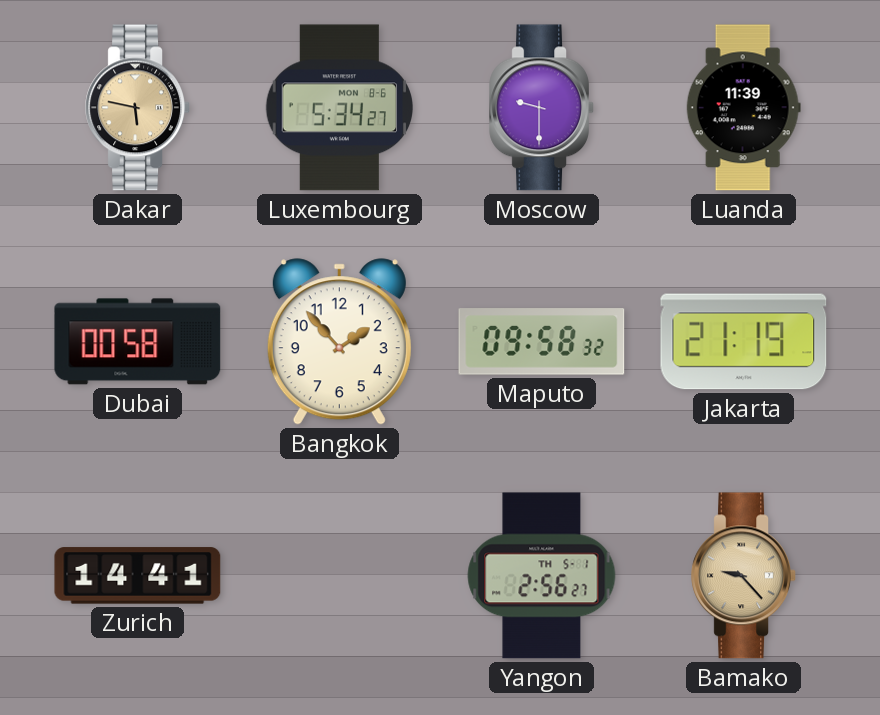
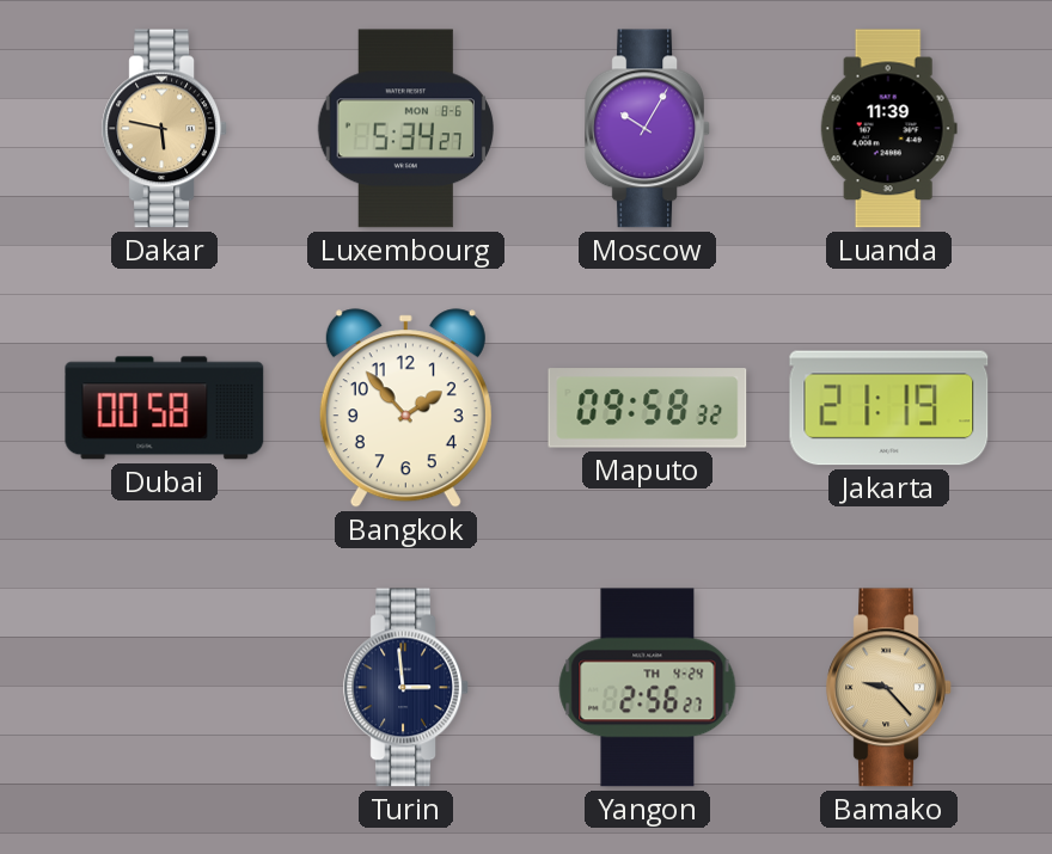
Moscow: 9:30 -> 10:05
Zurich: 14:41 -> none
Turin: none -> 2:59
Yangon date: TH 5-1 -> TH 4-24
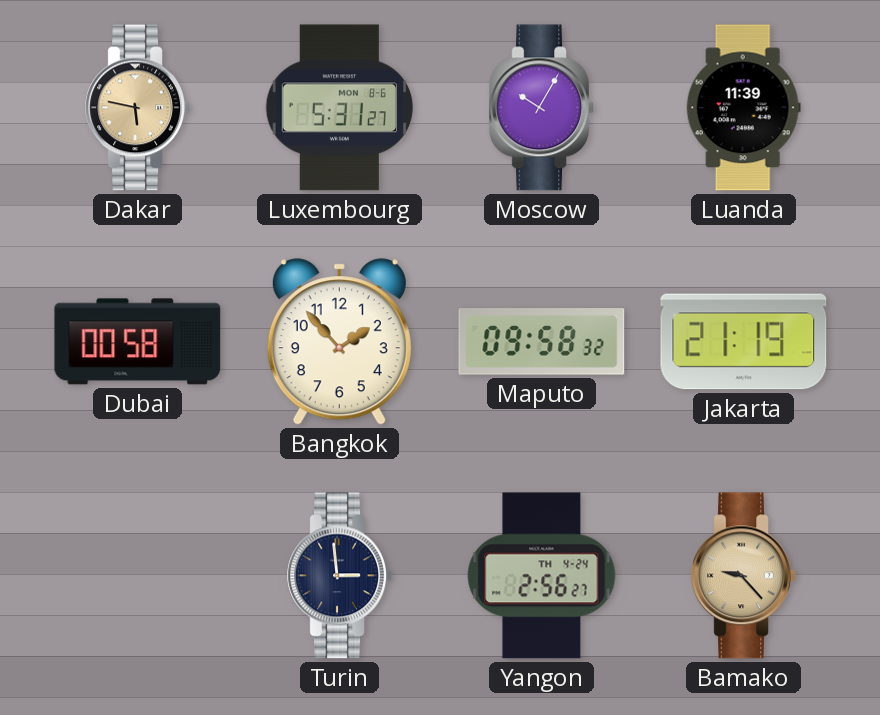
Luxembourg: 5:34 -> 5:31
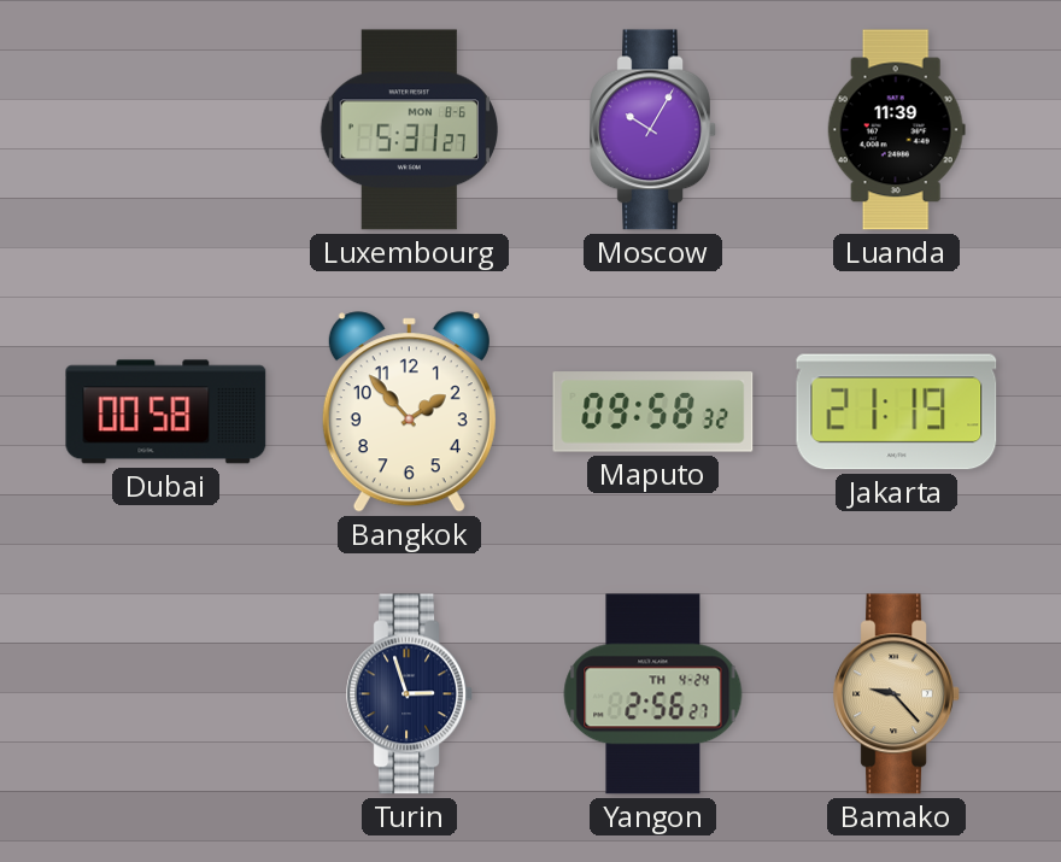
Dakar: 5:47 -> none
Turin: 2:59 -> 2:57
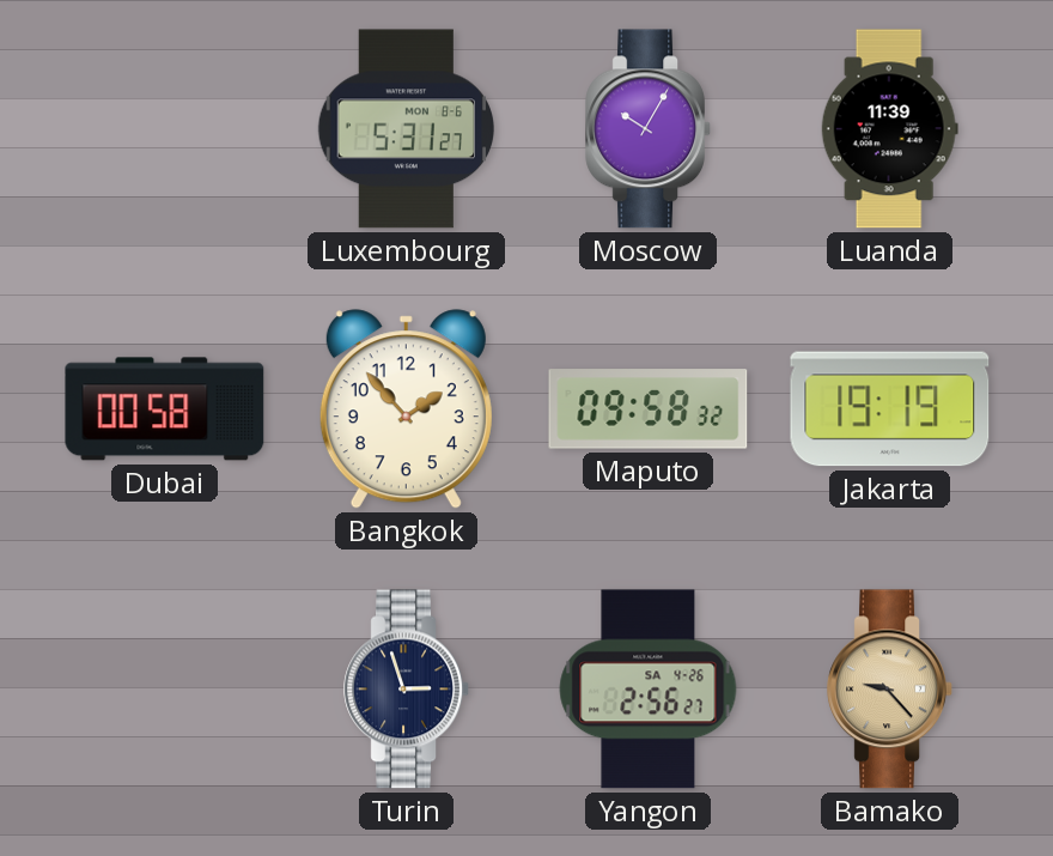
Jakarta: 21:19 -> 19:19
Yangon date: TH 4-24 -> SA 4-26
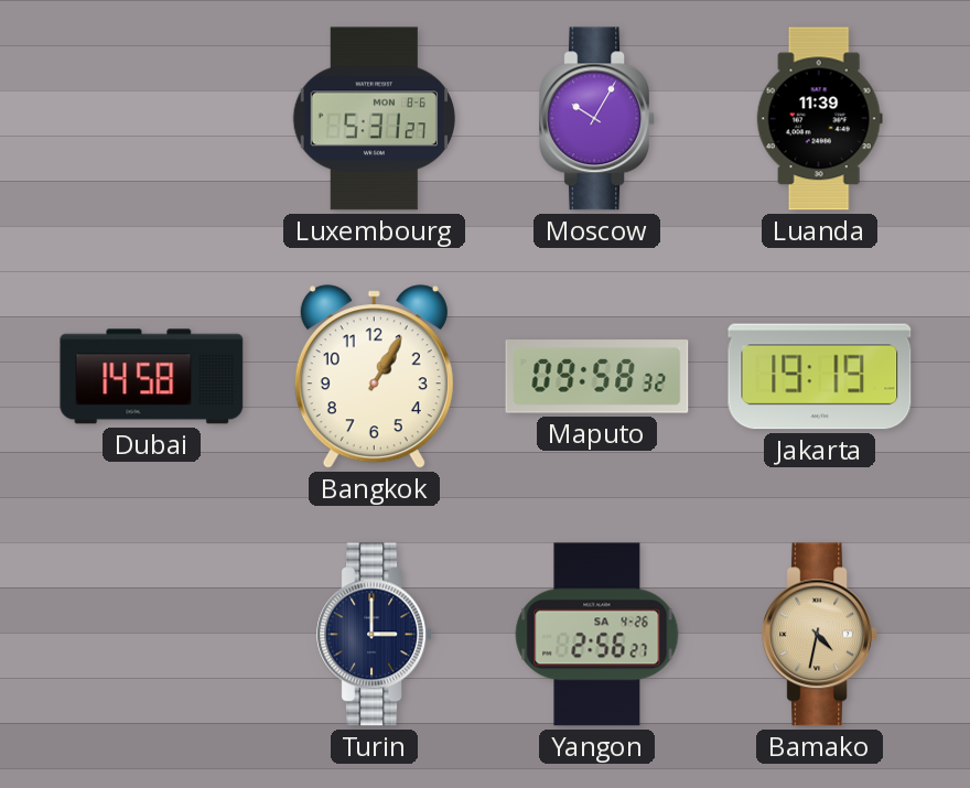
Dubai: 00:58 -> 14:58
Bangkok: 1:53 -> 1:05
Turin: 2:57 -> 3:00
Bamako: 9:23 -> 4:32
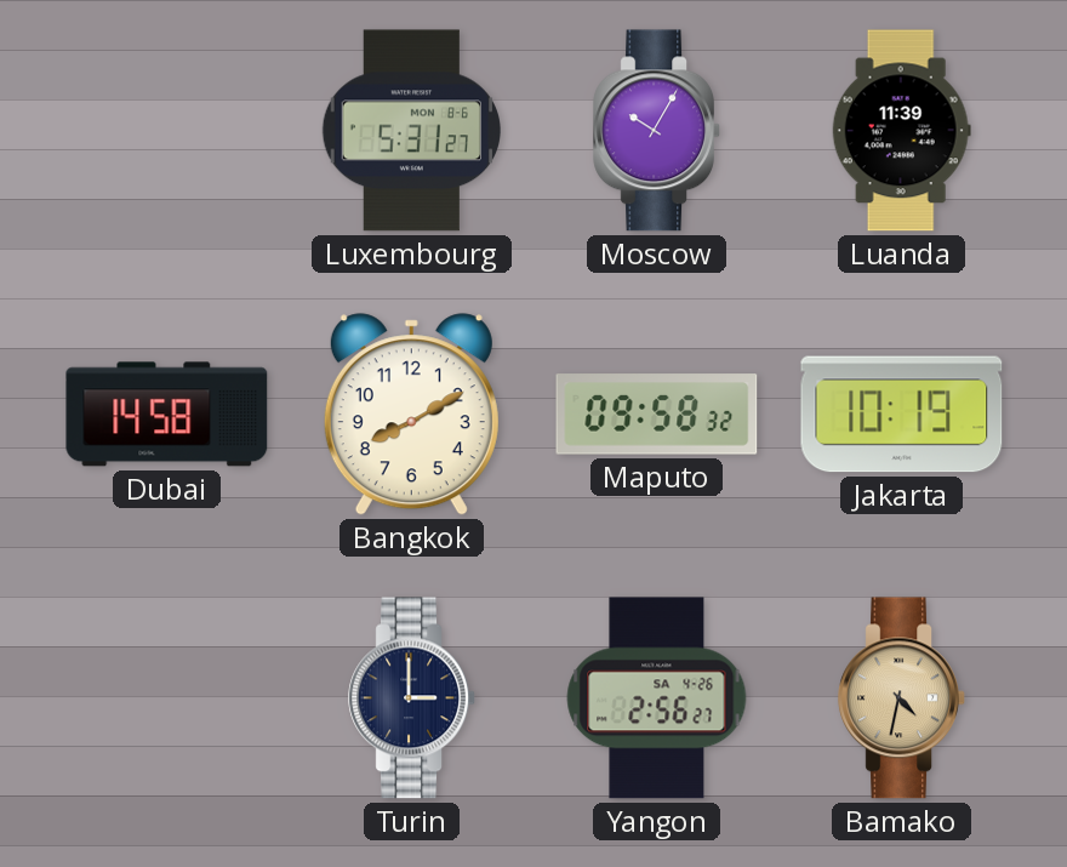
Bangkok: 1:05 -> 8:10
Jakarta: 19:19 -> 10:19
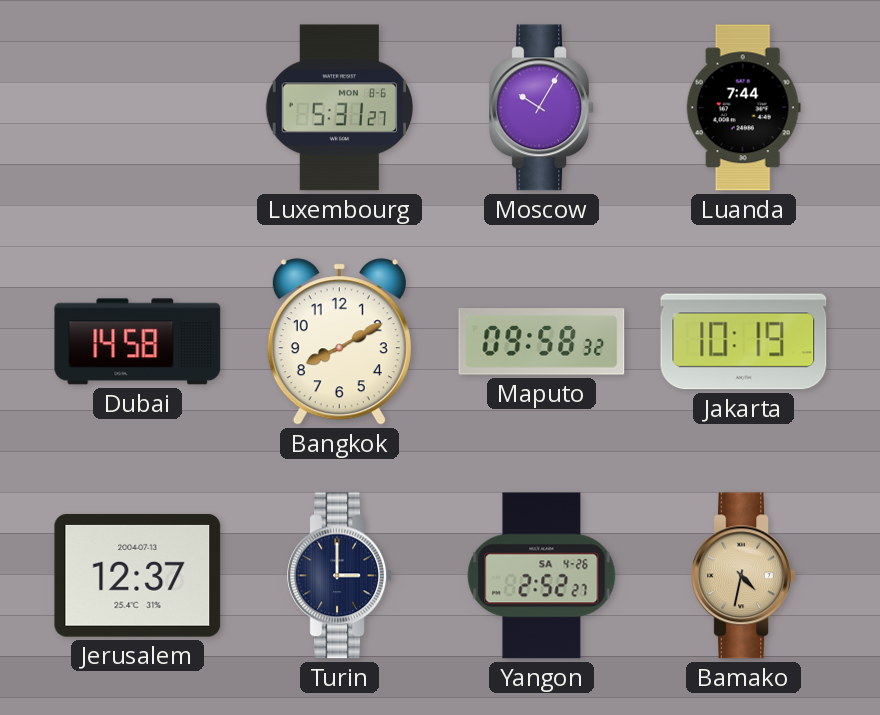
Luanda: 11:39 -> 7:44
Jerusalem: none -> 12:37
Yangon: 2:56 -> 2:52
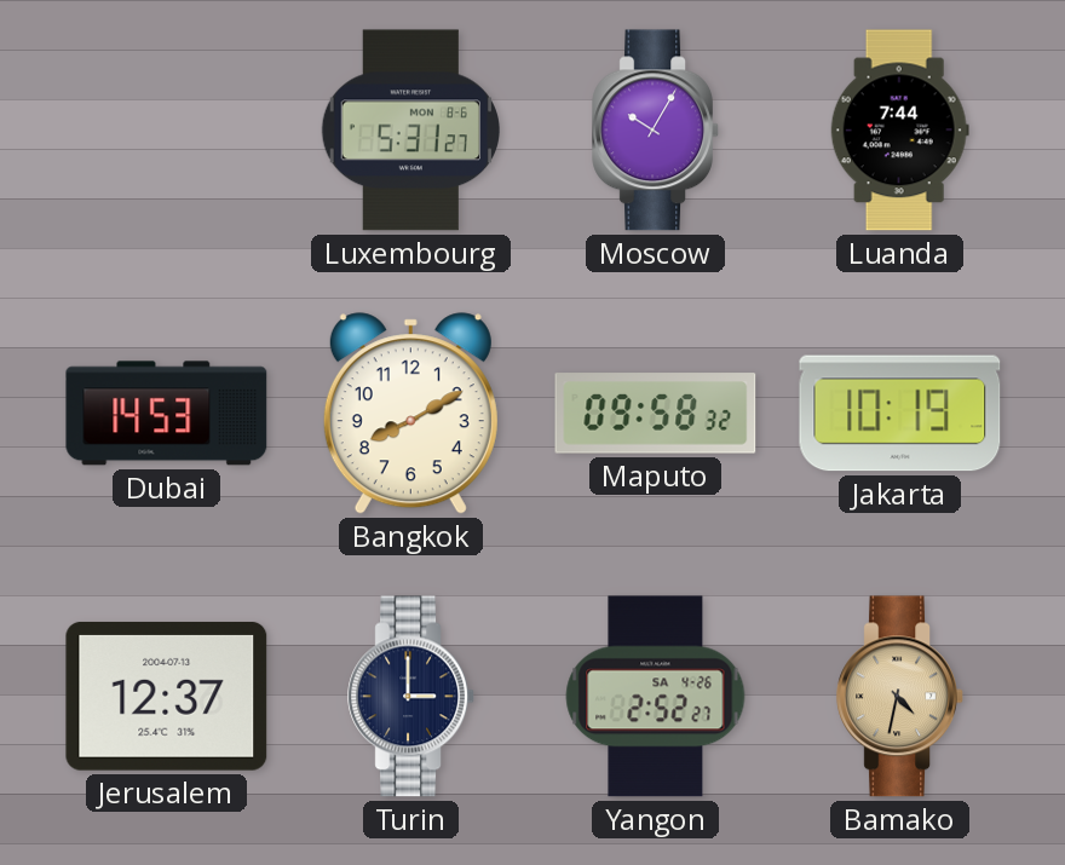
Dubai: 14:58 -> 14:53
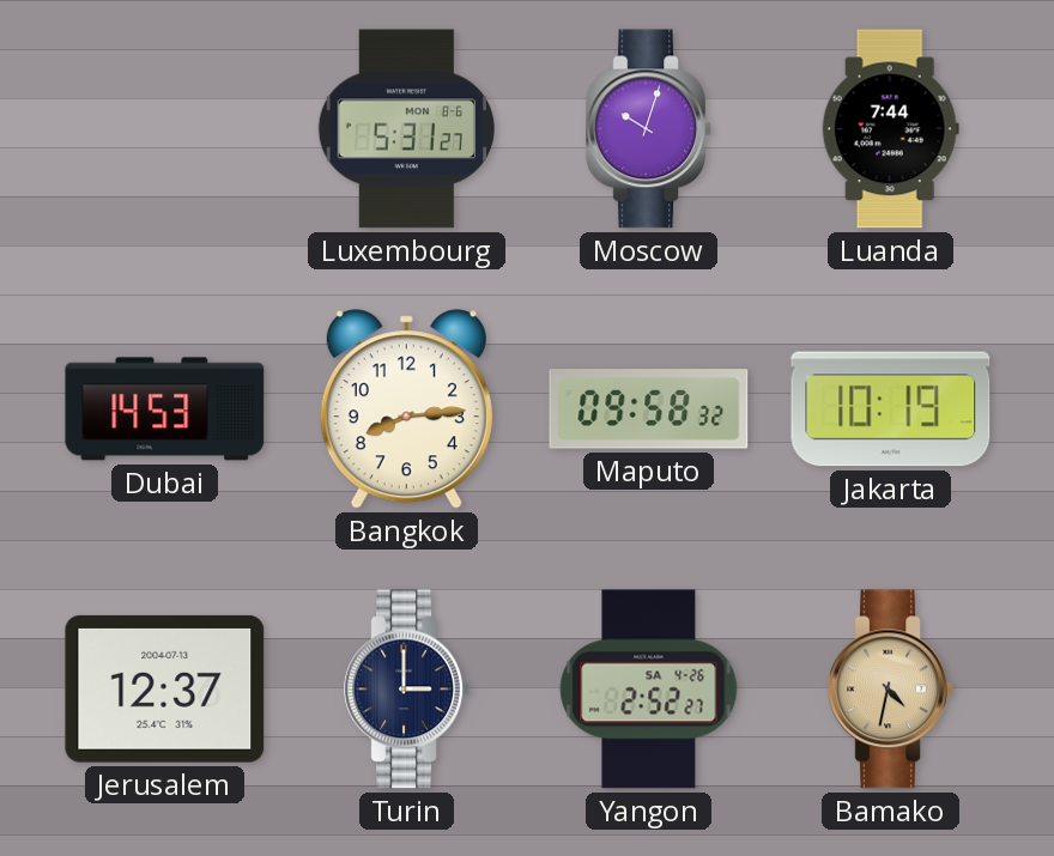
Moscow: 10:05 -> 10:03
Bangkok: 8:10 -> 8:14
